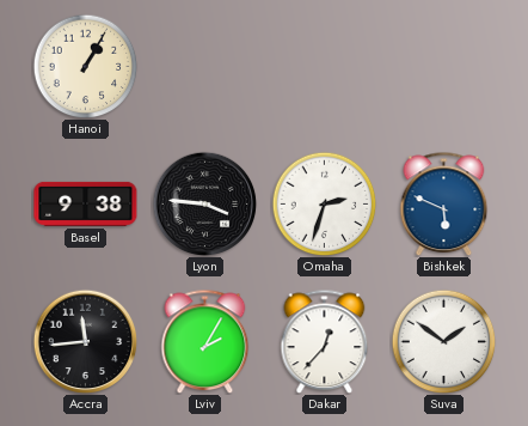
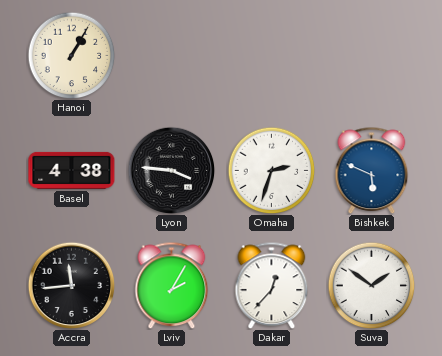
Basel: 9:38 -> 4:38
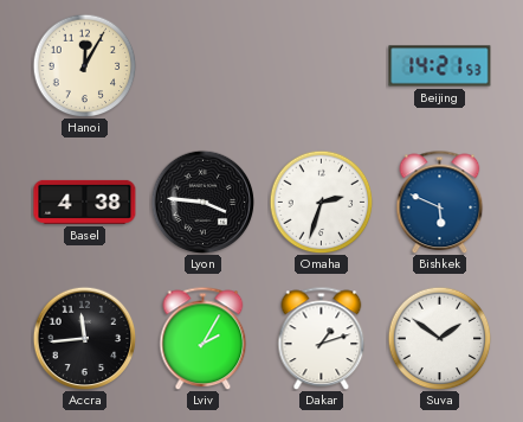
Hanoi: 1:05 -> 12:05
Beijing: none -> 14:21
Dakar: 12:37 -> 1:12
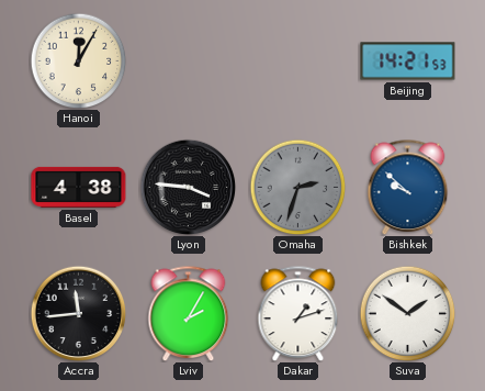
Omaha dial: white -> grey
Bishkek: 5:49 -> 9:52
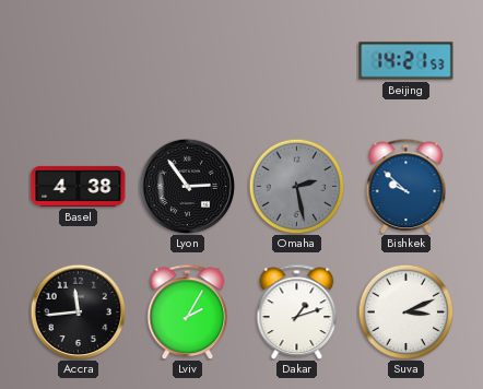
Hanoi: 12:05 -> none
Lyon: 3:46 -> 2:54
Omaha: 2:33 -> 2:28
Suva: 1:51 -> 3:11
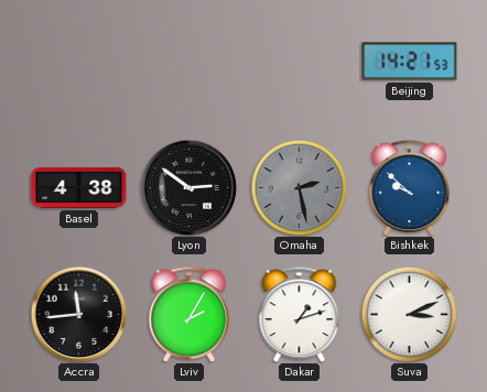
Lyon: 2:54 -> 2:51
